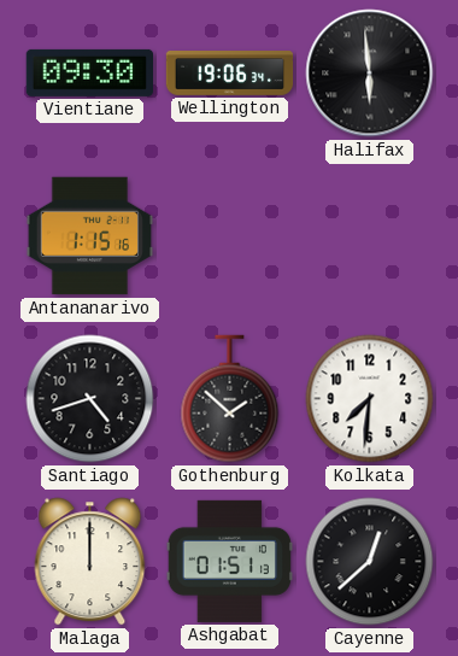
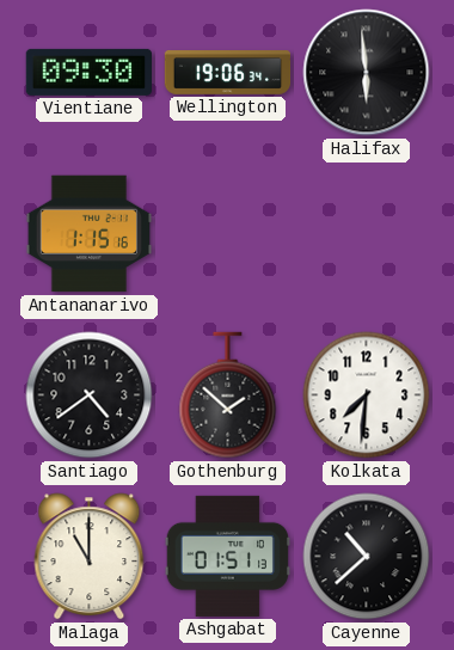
Santiago: 4:42 -> 4:39
Malaga: 12:00 -> 11:00
Cayenne: 12:38 -> 10:38
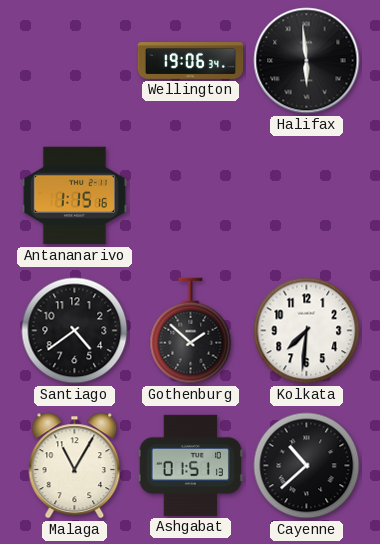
Vientiane: 09:30 -> none
Malaga: 11:00 -> 11:05
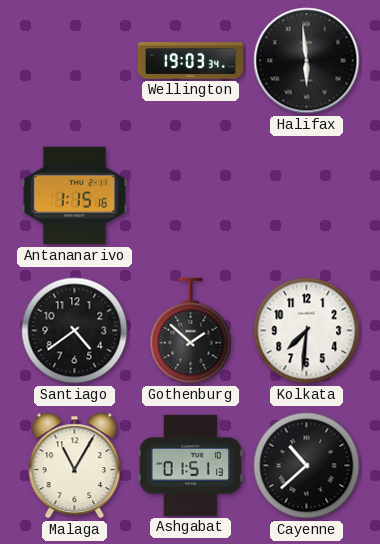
Wellington: 19:06 -> 19:03
